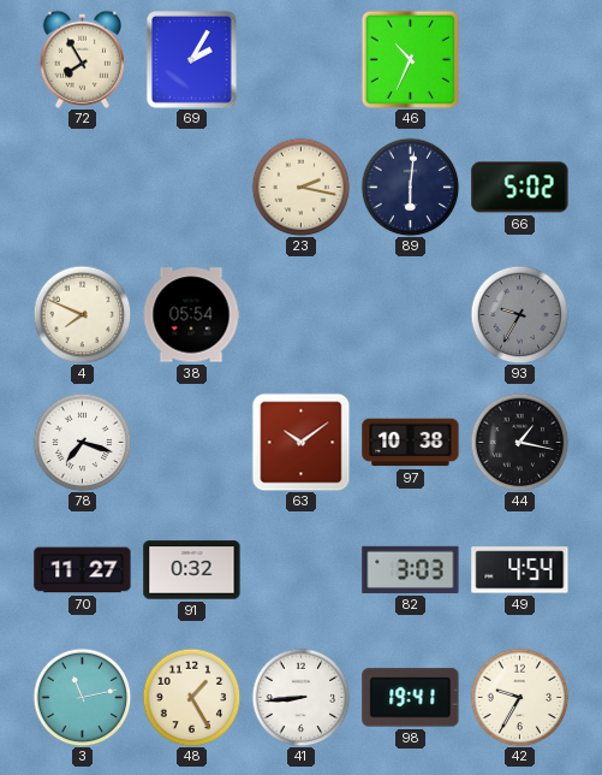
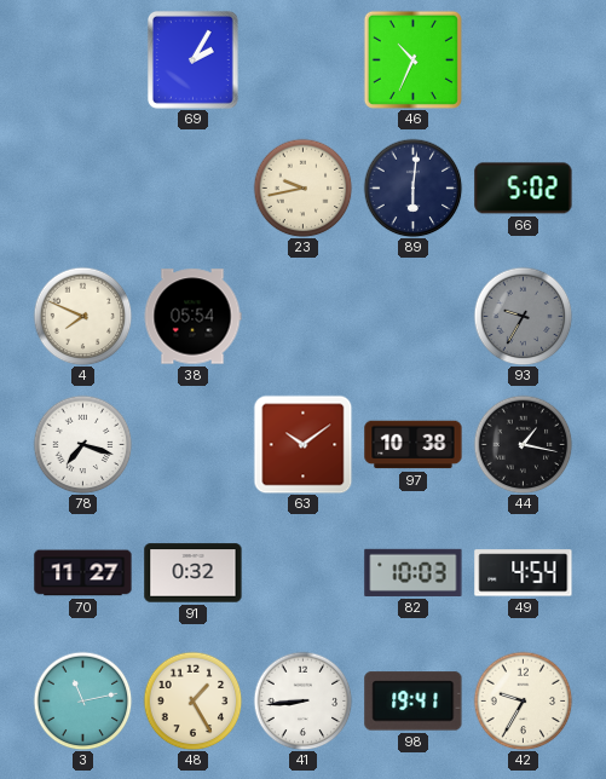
72: 7:55 -> none
23: 2:17 -> 9:43
82: 3:03 -> 10:03
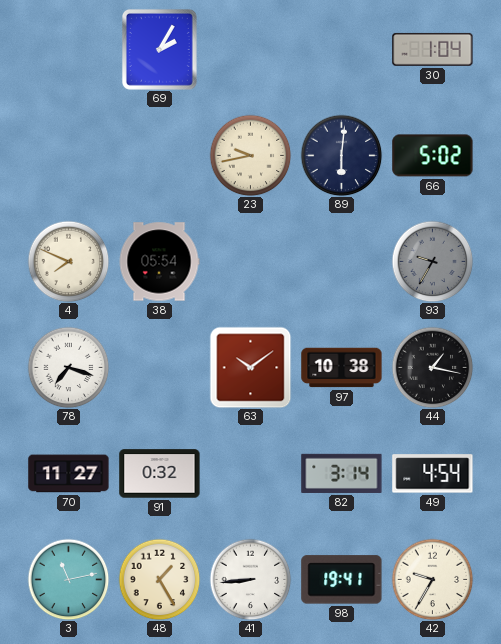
46: 10:34 -> none
30: none -> 1:04
82: 10:03 -> 3:14
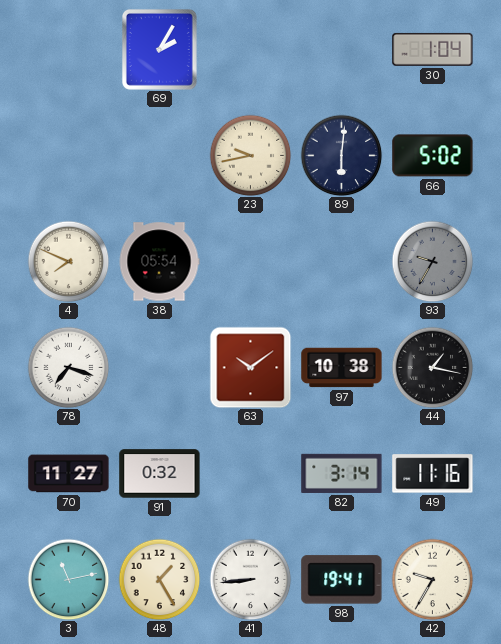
49: 4:54 -> 11:16
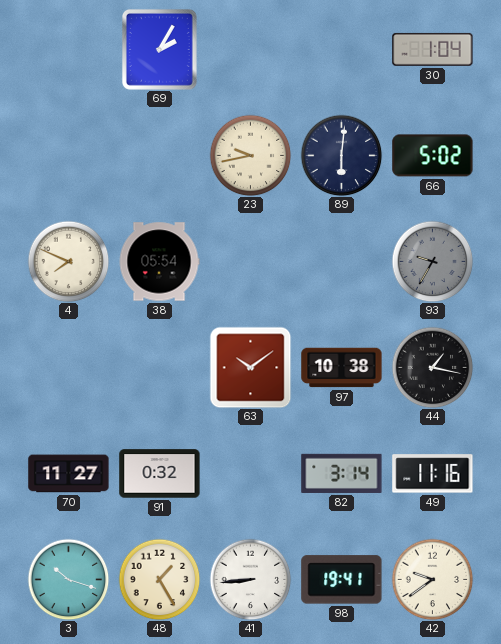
78: 7:18 -> none
3: 11:13 -> 10:18
42: 9:35 -> 9:39
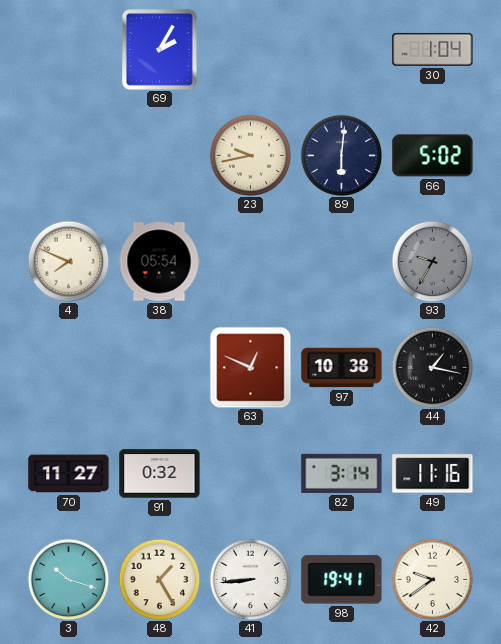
63: 10:09 -> 12:49
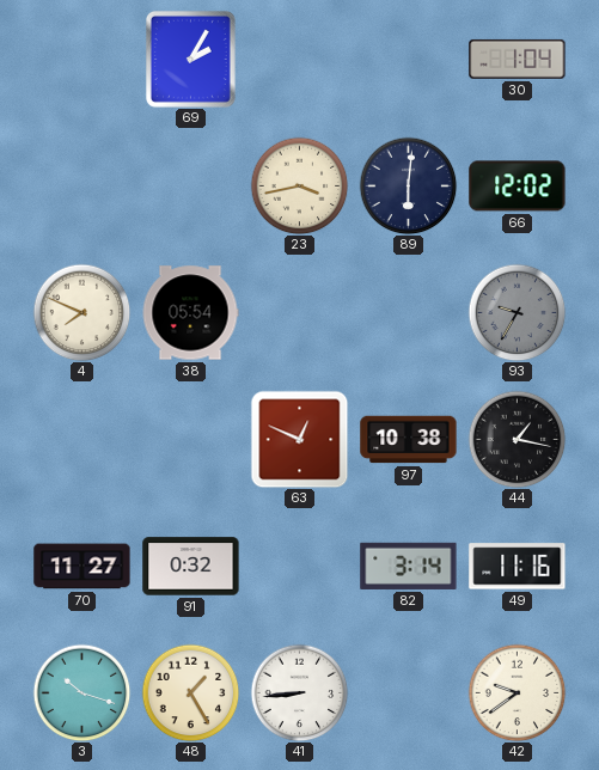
23: 9:43 -> 3:43
66: 5:02 -> 12:02
98: 19:41 -> none
